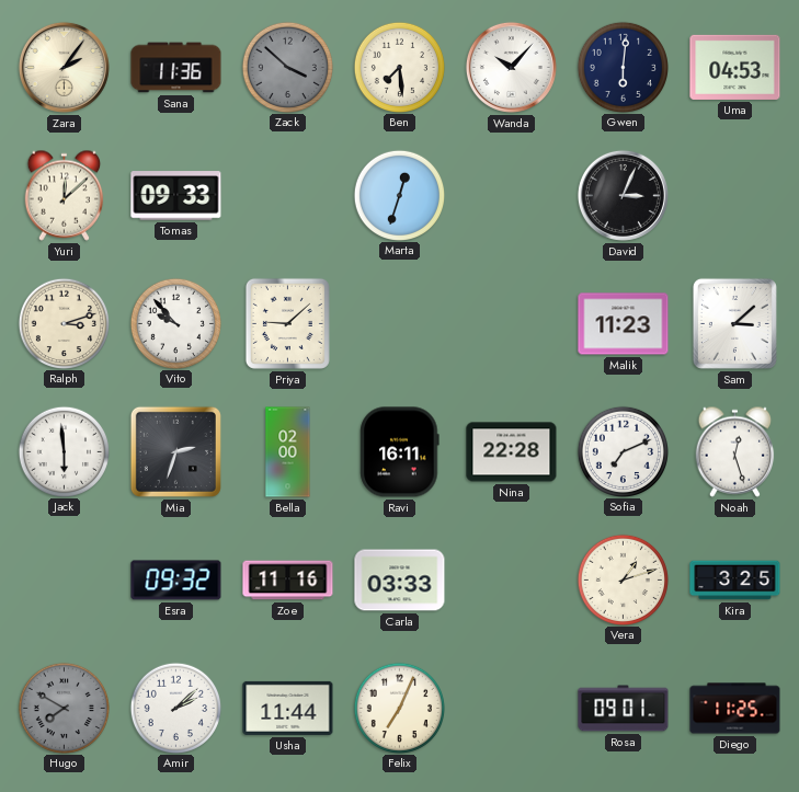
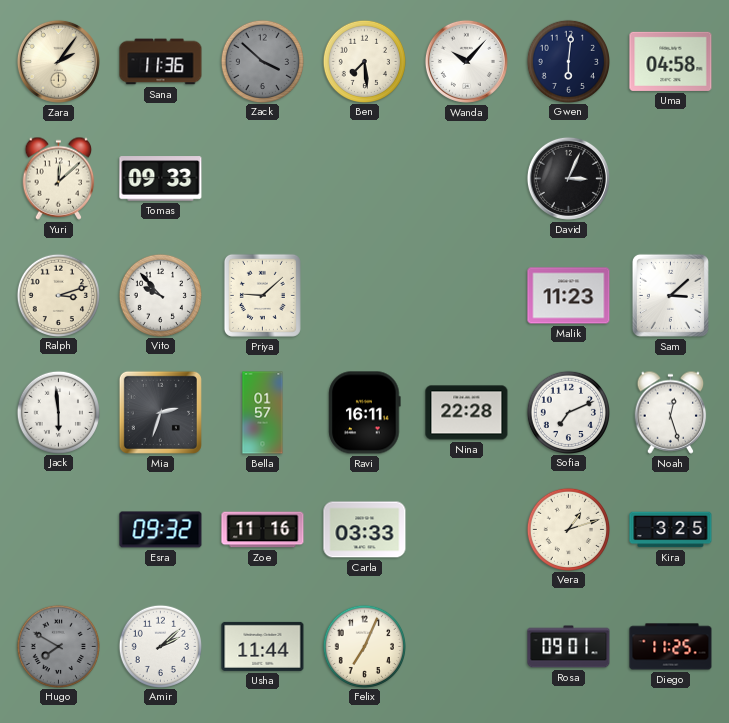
Uma: 04:53 -> 04:58
Marta: 12:33 -> none
Bella: 02:00 -> 01:57
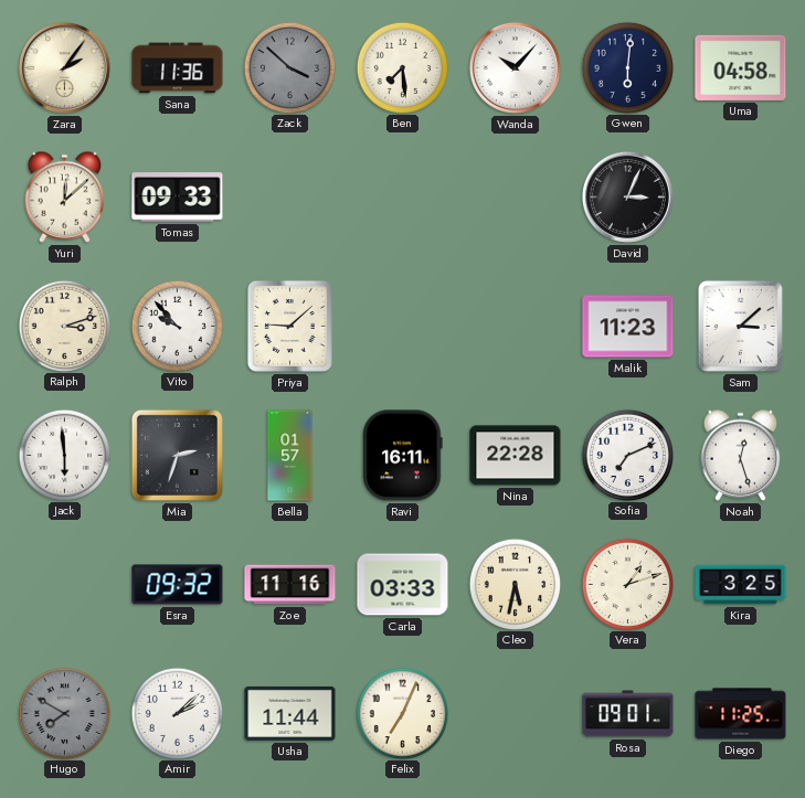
Cleo: none -> 5:32
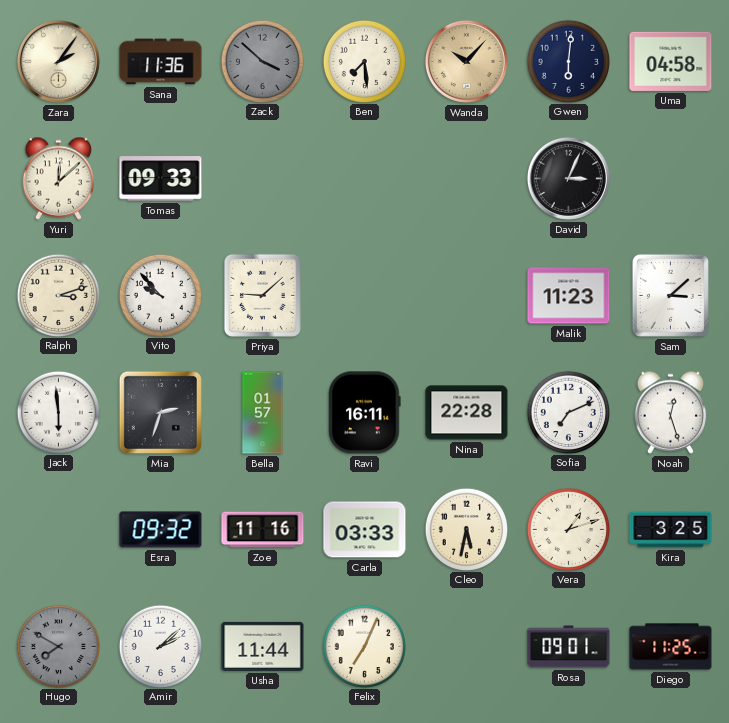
Wanda dial: white -> champagne
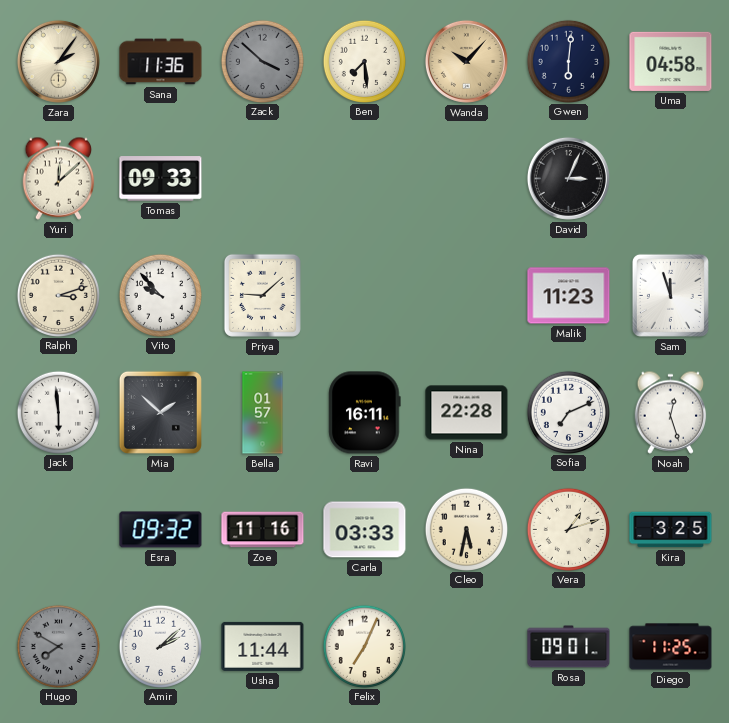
Sam: 3:08 -> 11:57
Mia: 2:33 -> 1:52
